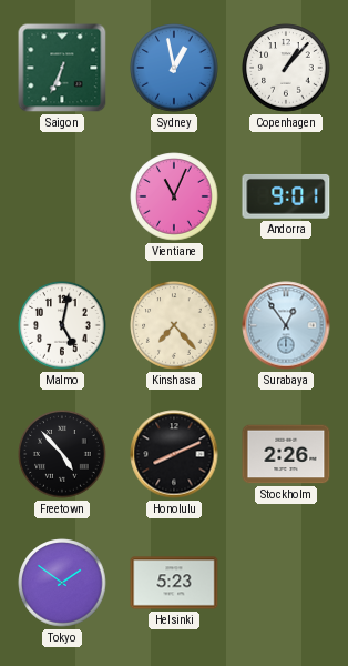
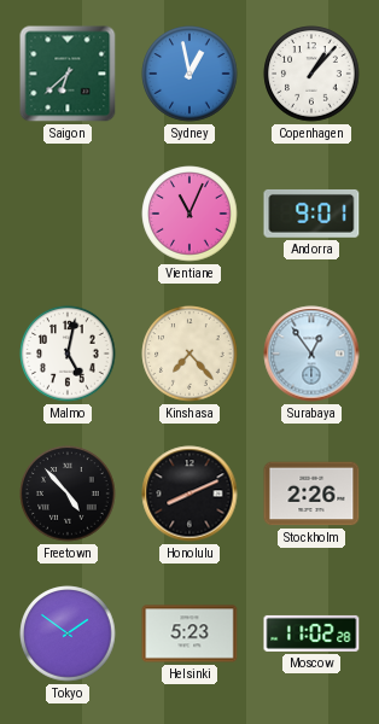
Saigon: 6:34 -> 6:38
Moscow: none -> 11:02
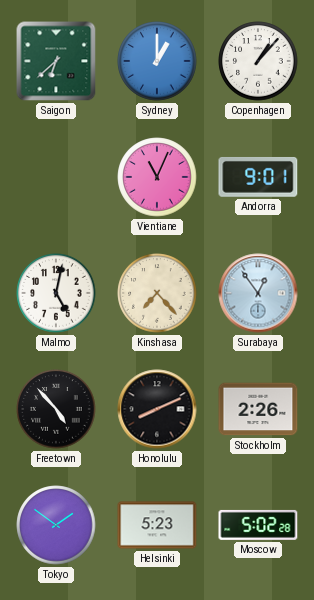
Sydney: 12:58 -> 1:00
Moscow: 11:02 -> 5:02
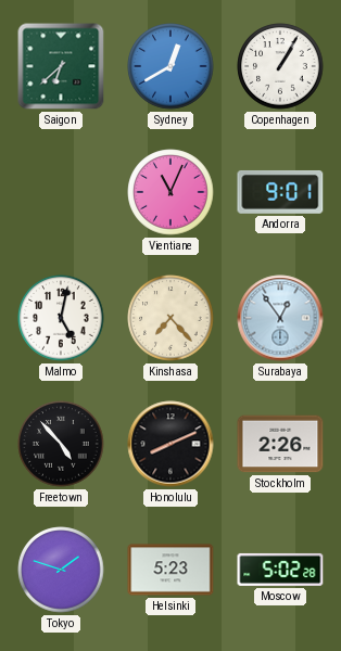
Sydney: 1:00 -> 12:40
Copenhagen: 1:07 -> 1:05
Tokyo: 1:51 -> 1:48
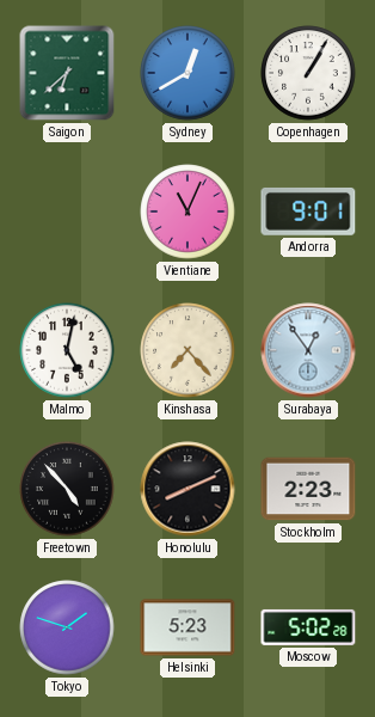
Stockholm: 2:26 -> 2:23
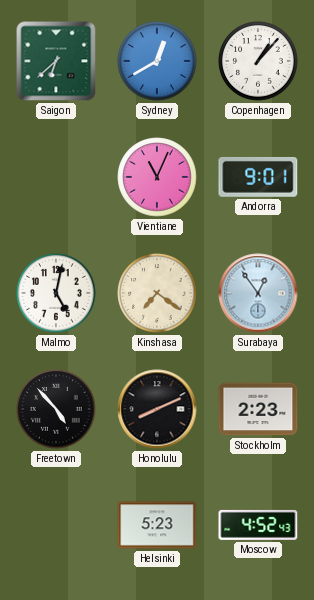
Copenhagen: 1:05 -> 1:07
Kinshasa: 7:23 -> 7:21
Tokyo: 1:48 -> none
Moscow: 5:02 -> 4:52
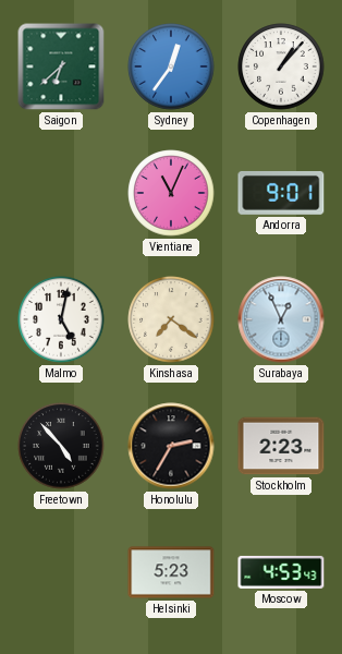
Sydney: 12:40 -> 12:36
Surabaya: 12:54 -> 12:56
Honolulu: 8:11 -> 2:35
Moscow: 4:52 -> 4:53
